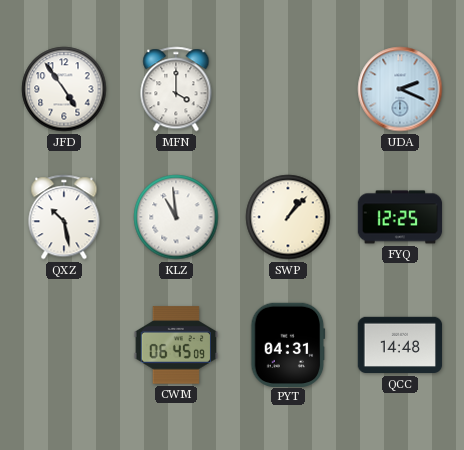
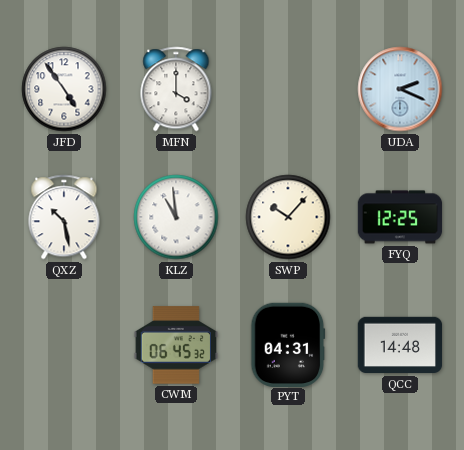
SWP: 1:07 -> 10:07
CWM: 06:45:09 -> 06:45:32
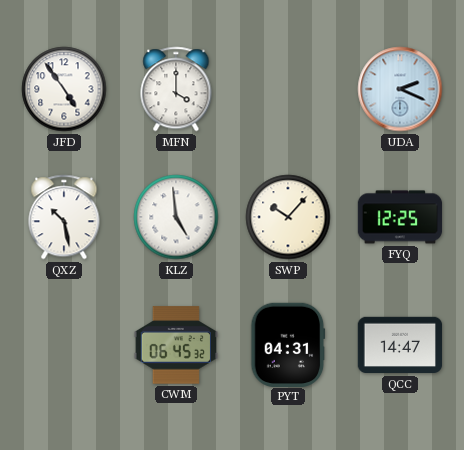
KLZ: 10:59 -> 4:59
QCC: 14:48 -> 14:47
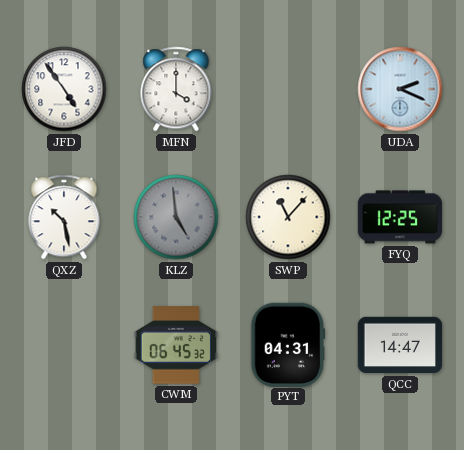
KLZ dial: white -> grey
SWP: 10:07 -> 11:07
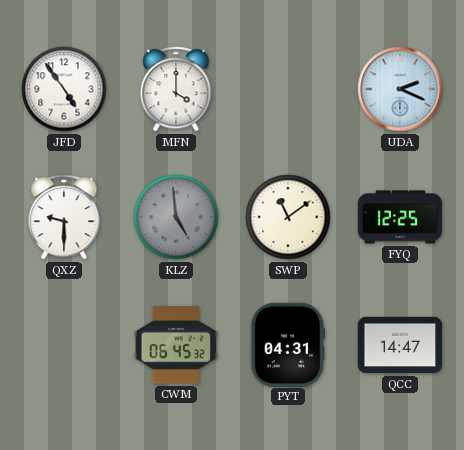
QXZ: 10:28 -> 9:30
SWP: 11:07 -> 11:09
